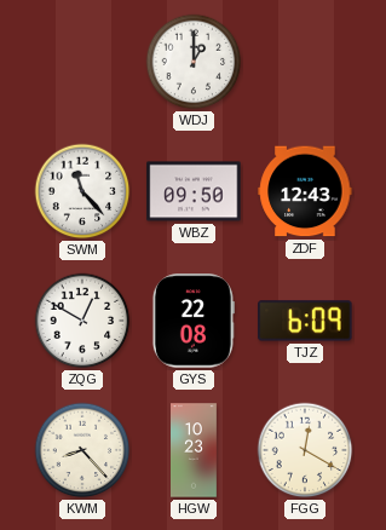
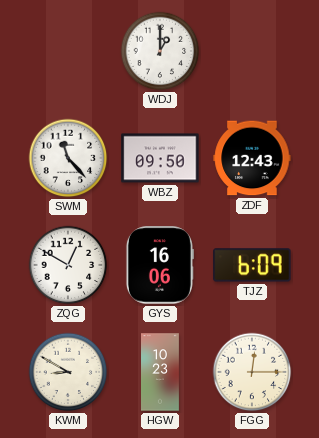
GYS: 22:08 -> 16:06
KWM: 8:23 -> 8:50
FGG: 12:20 -> 12:15
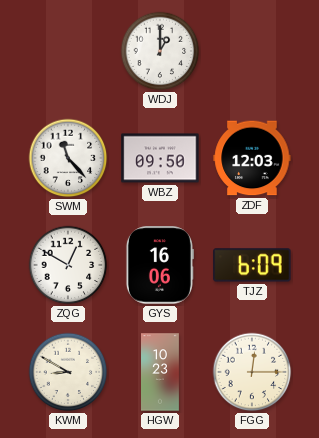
ZDF: 12:43 -> 12:03
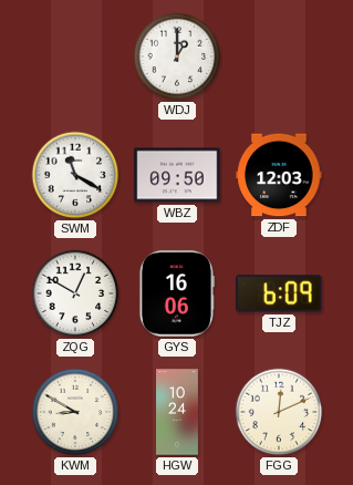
SWM: 11:23 -> 11:20
HGW: 10:23 -> 10:24
FGG: 12:15 -> 12:11
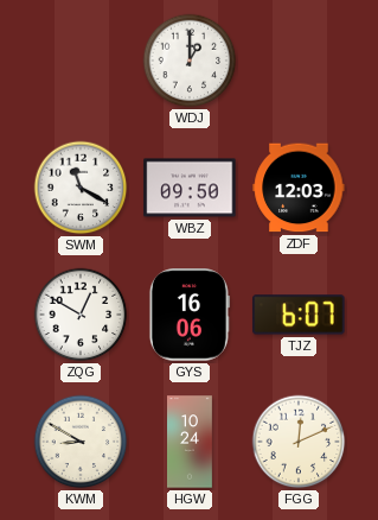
TJZ: 6:09 -> 6:07
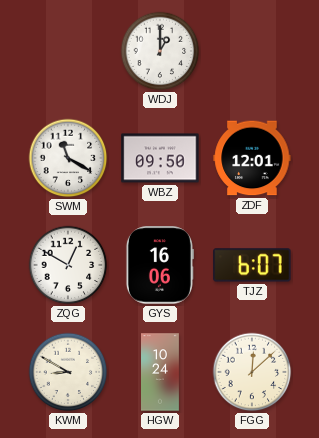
ZDF: 12:03 -> 12:01
FGG: 12:11 -> 12:08
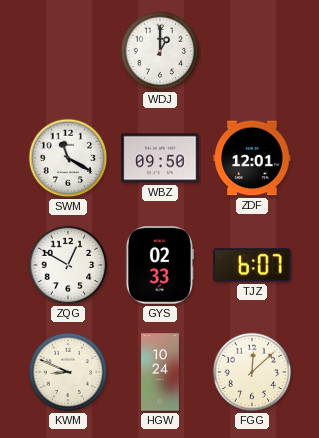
GYS: 16:06 -> 02:33
KWM: 8:50 -> 8:49
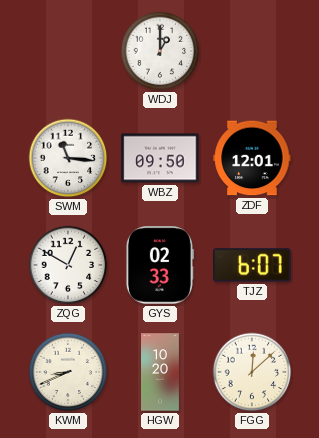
SWM: 11:20 -> 11:16
KWM: 8:49 -> 8:41
HGW: 10:24 -> 10:20
